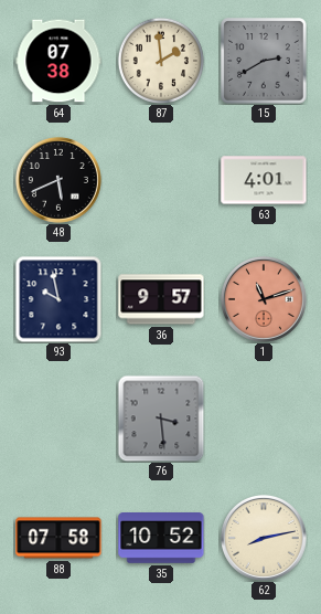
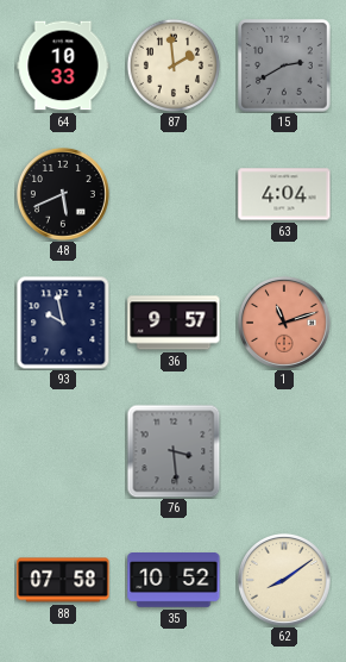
64: 07:38 -> 10:33
63: 4:01 -> 4:04
62: 8:13 -> 8:09
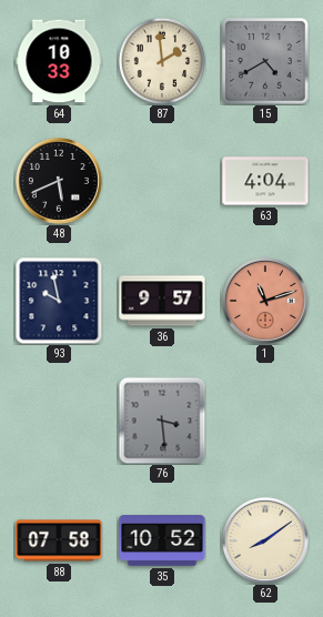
15: 2:40 -> 4:40
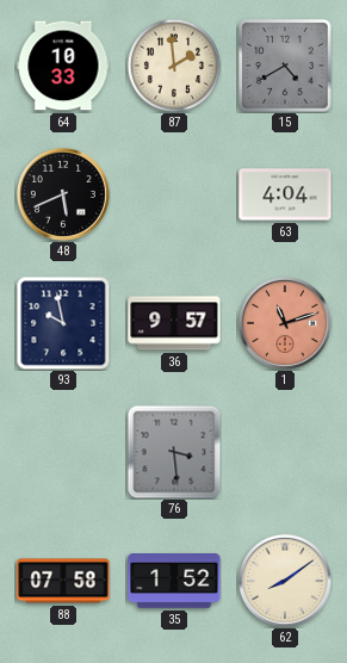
35: 10:52 -> 1:52
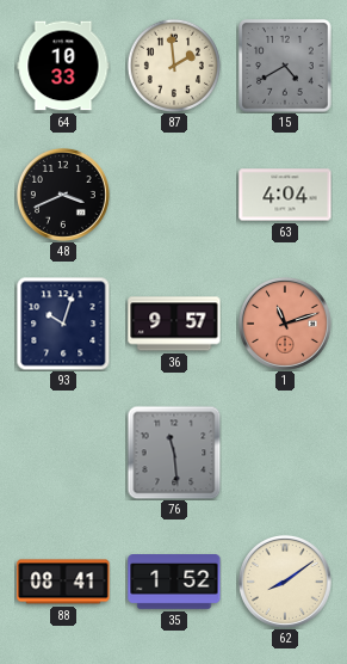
48: 5:41 -> 3:41
93: 9:58 -> 10:03
76: 3:29 -> 11:29
88: 07:58 -> 08:41
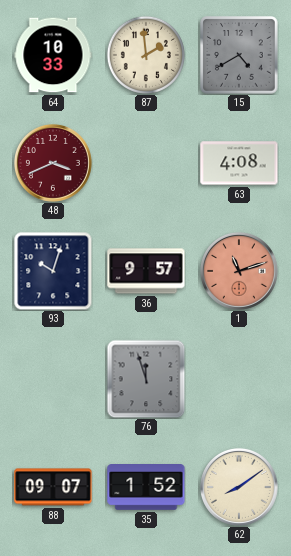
48 dial: black -> burgundy
63: 4:04 -> 4:08
76: 11:29 -> 11:57
88: 08:41 -> 09:07
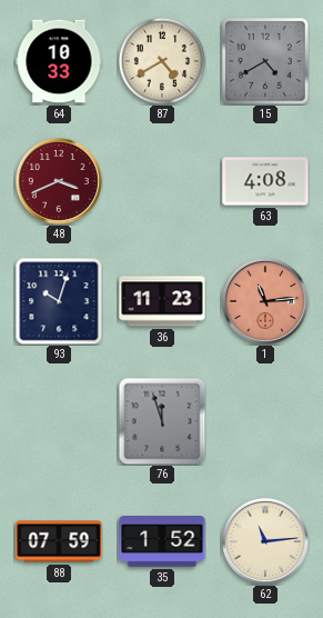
87: 1:59 -> 4:40
36: 9:57 -> 11:23
1: 11:12 -> 11:14
88: 09:07 -> 07:59
62: 8:09 -> 11:14
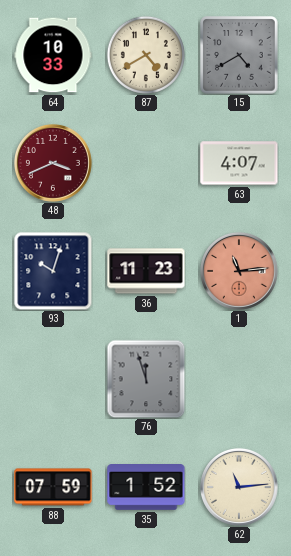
63: 4:08 -> 4:07
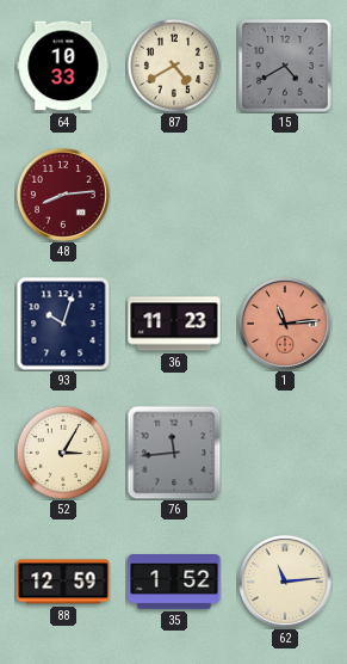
48: 3:41 -> 8:14
63: 4:07 -> none
52: none -> 3:05
76: 11:57 -> 11:44
88: 07:59 -> 12:59
